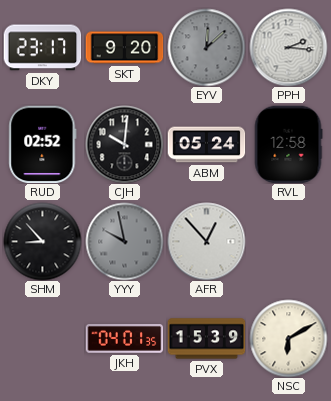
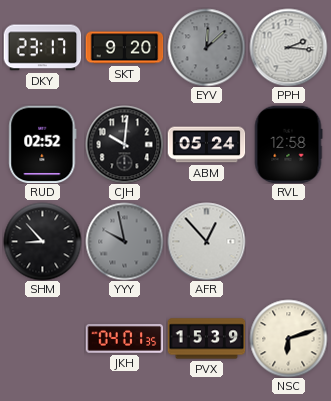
NSC: 6:10 -> 6:12
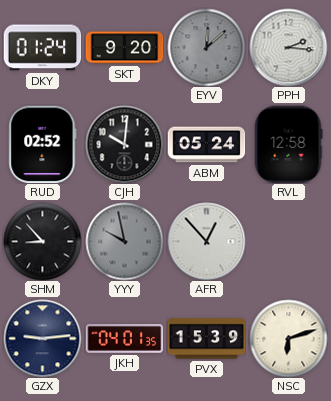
DKY: 23:17 -> 01:24
GZX: none -> 9:14
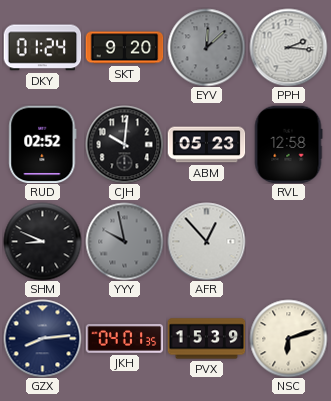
ABM: 05:24 -> 05:23
SHM: 8:53 -> 8:49
GZX: 9:14 -> 8:14
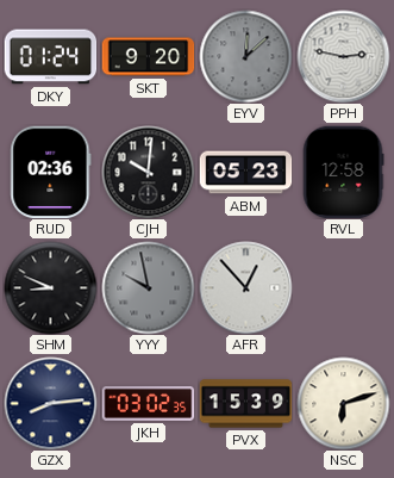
PPH: 2:16 -> 2:47
RUD: 02:52 -> 02:36
JKH: 04:01 -> 03:02
